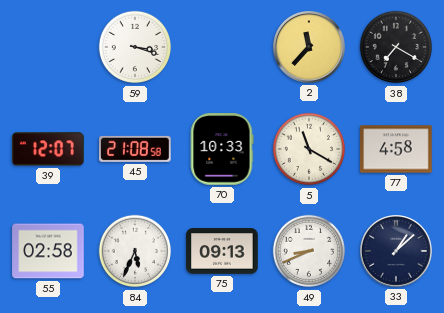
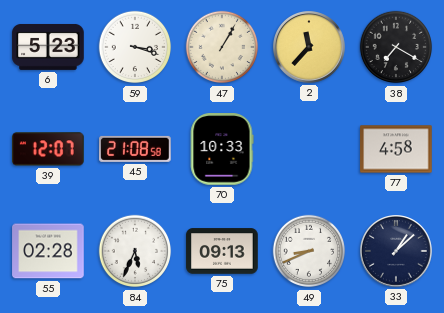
6: none -> 5:23
47: none -> 1:05
5: 11:20 -> none
55: 02:58 -> 02:28
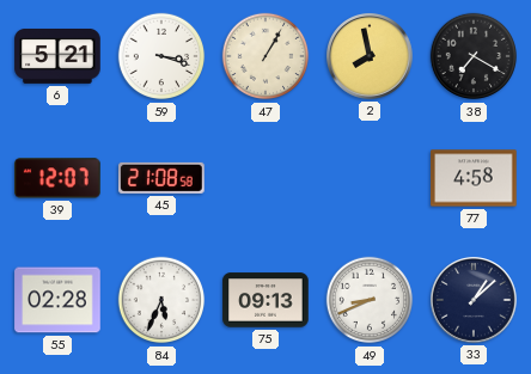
6: 5:23 -> 5:21
2: 11:37 -> 7:58
70: 10:33 -> none
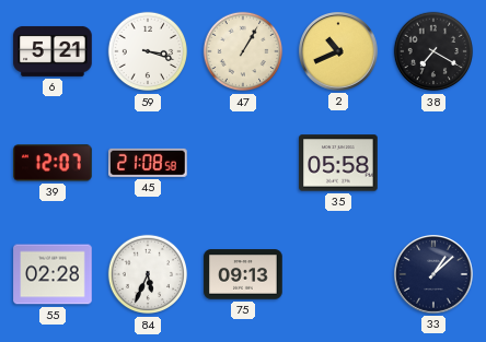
2: 7:58 -> 10:41
35: none -> 05:58
77: 4:58 -> none
49: 8:41 -> none
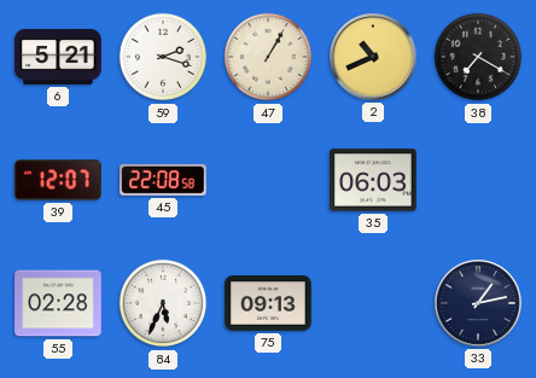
59: 3:18 -> 2:18
45: 21:08 -> 22:08
35: 05:58 -> 06:03
33: 1:08 -> 1:13
